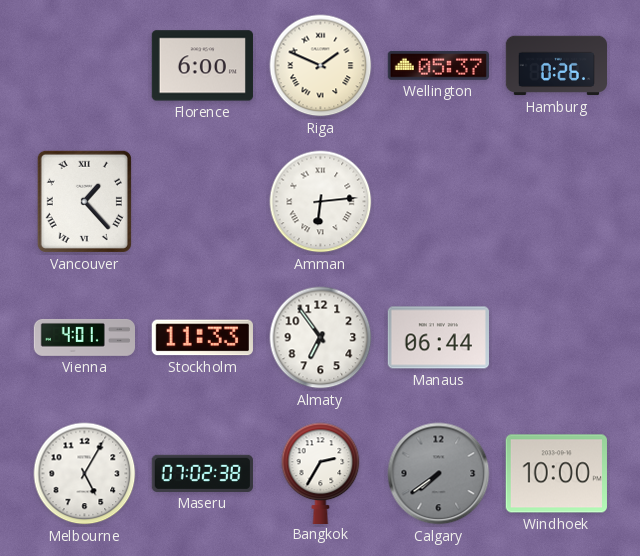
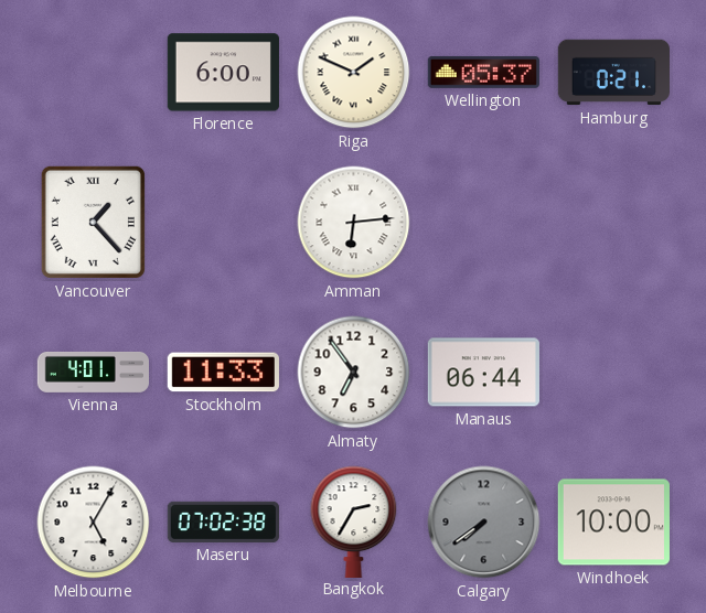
Hamburg: 0:26 -> 0:21
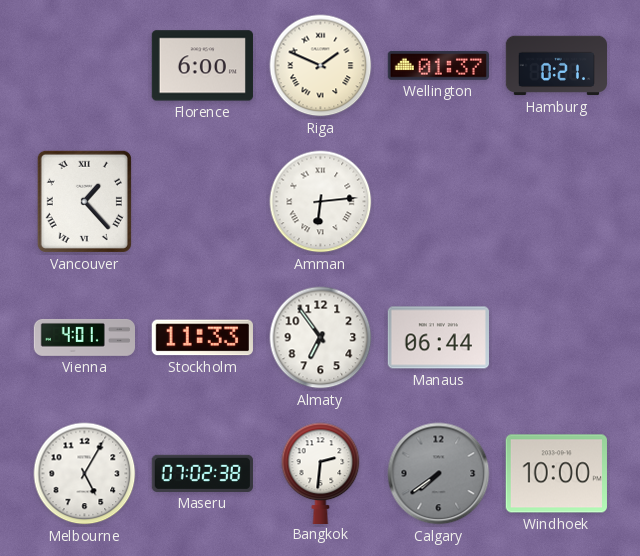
Wellington: 05:37 -> 01:37
Bangkok: 2:35 -> 2:31
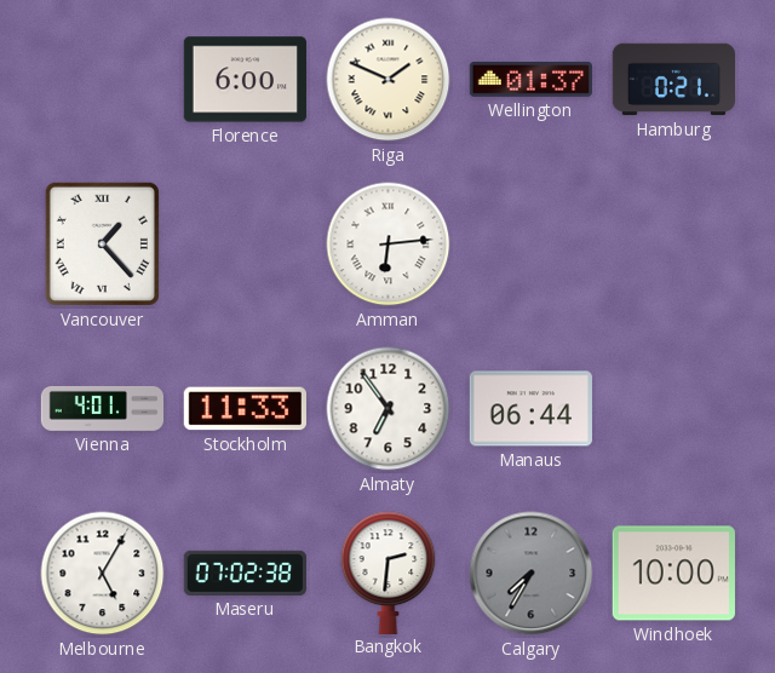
Calgary: 7:39 -> 7:35
